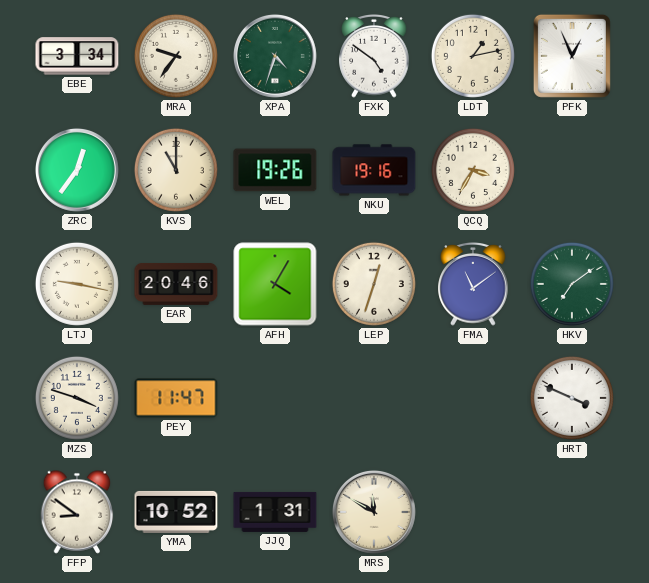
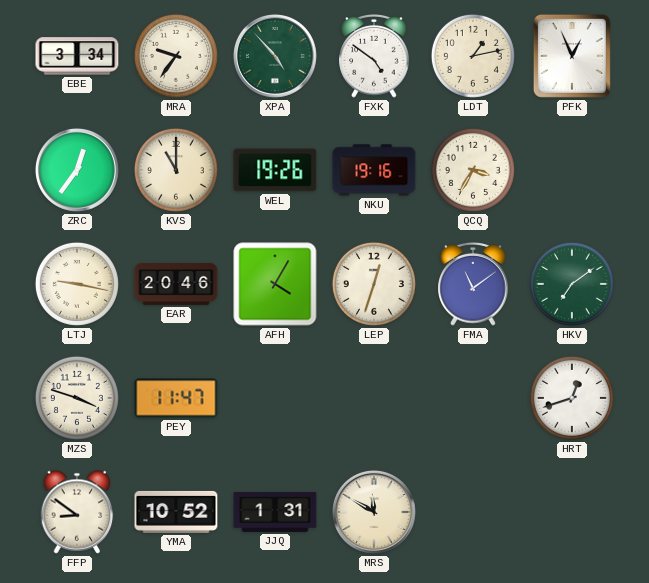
XPA: 4:33 -> 4:53
HRT: 3:49 -> 12:42
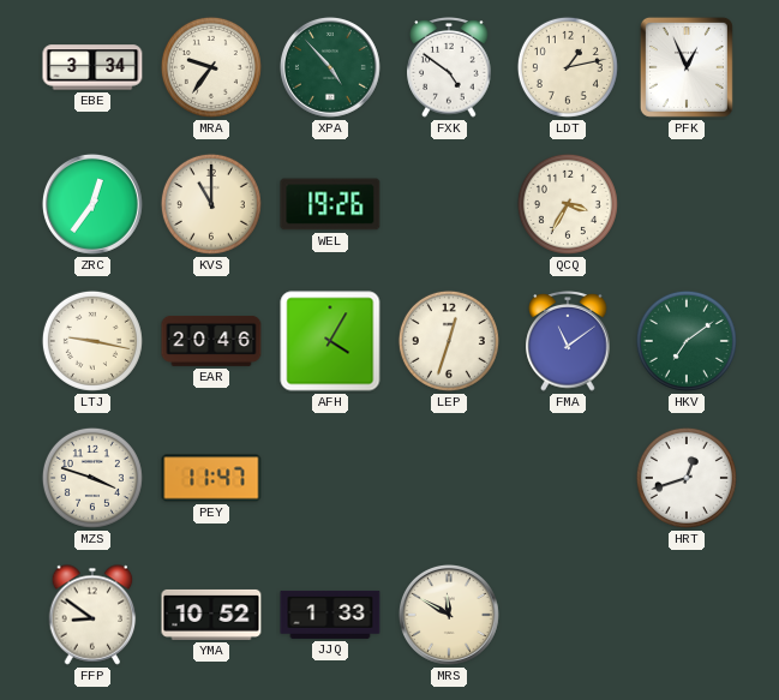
NKU: 19:16 -> none
JJQ: 1:31 -> 1:33
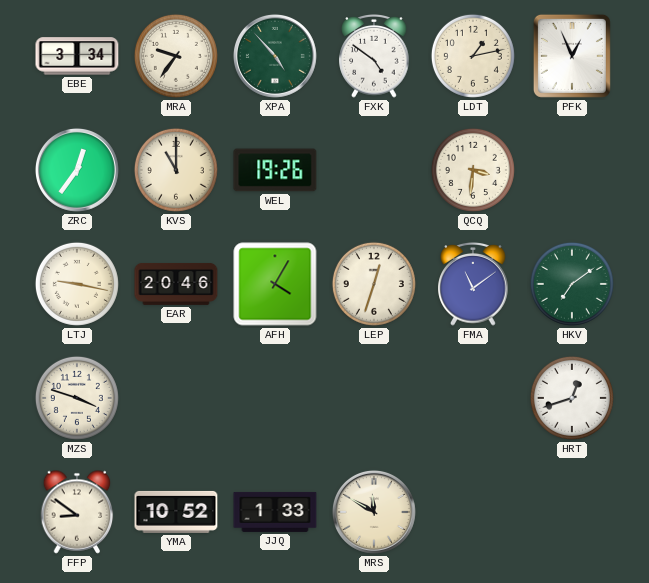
QCQ: 3:35 -> 3:31
PEY: 11:47 -> none
